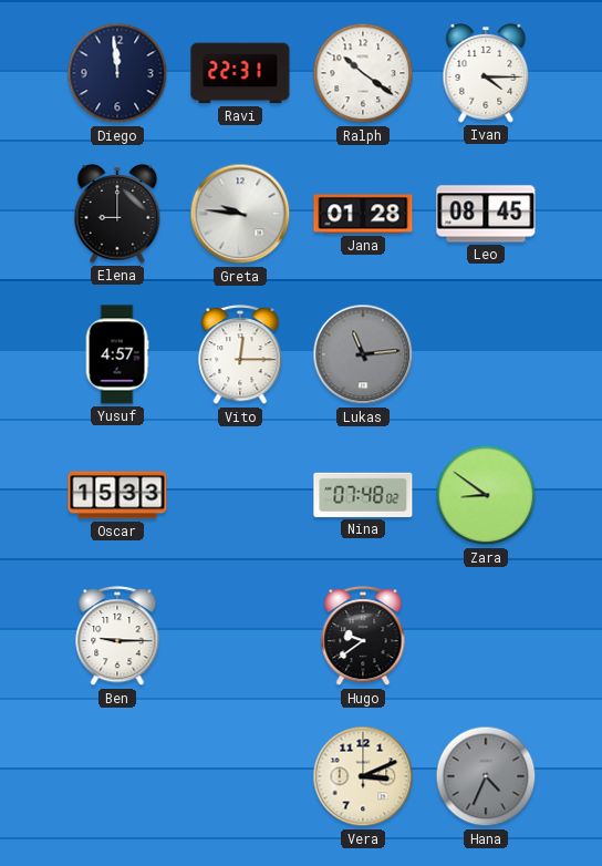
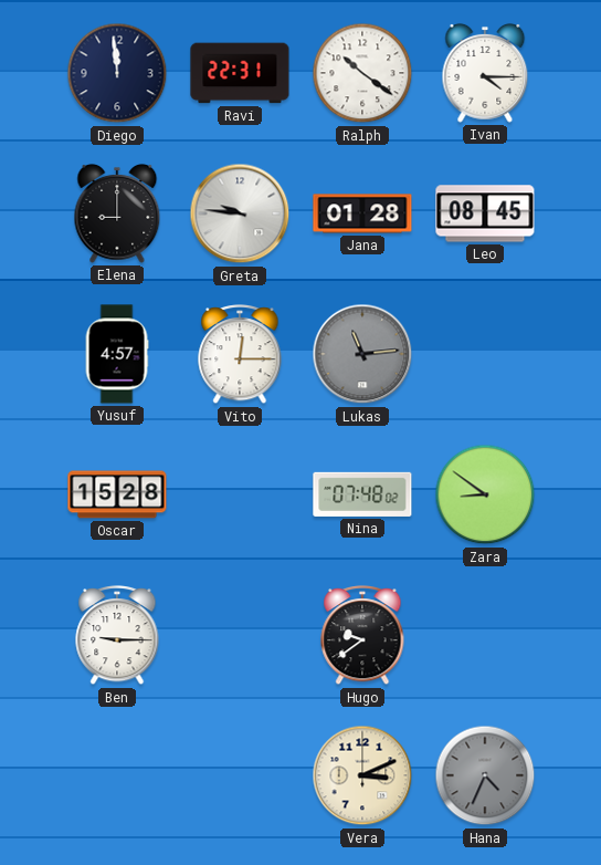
Oscar: 15:33 -> 15:28
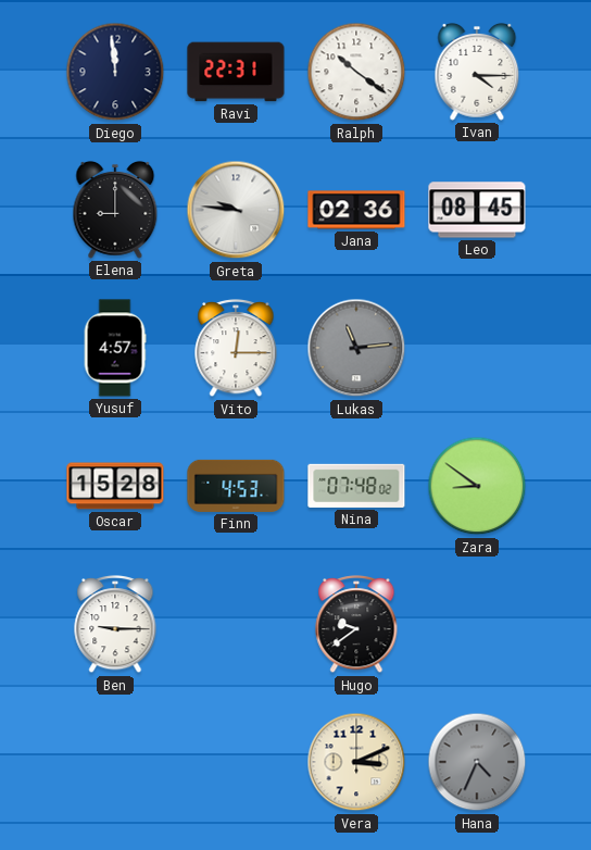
Jana: 01:28 -> 02:36
Finn: none -> 4:53
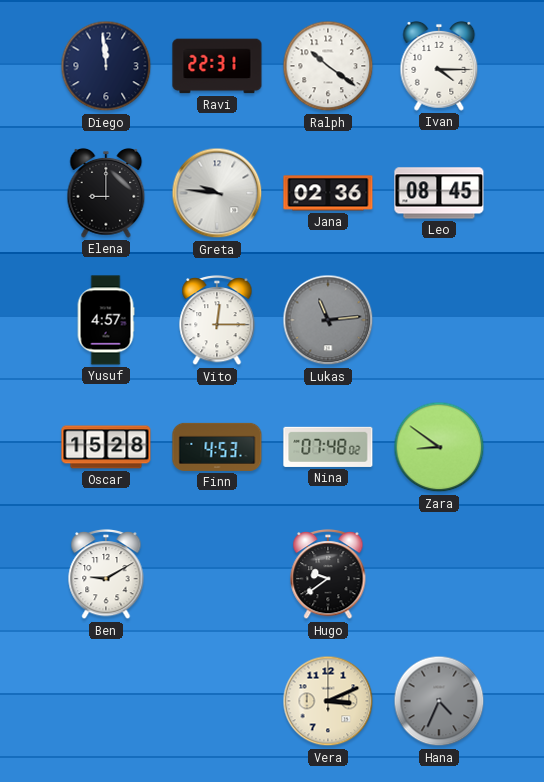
Ben: 9:15 -> 9:10
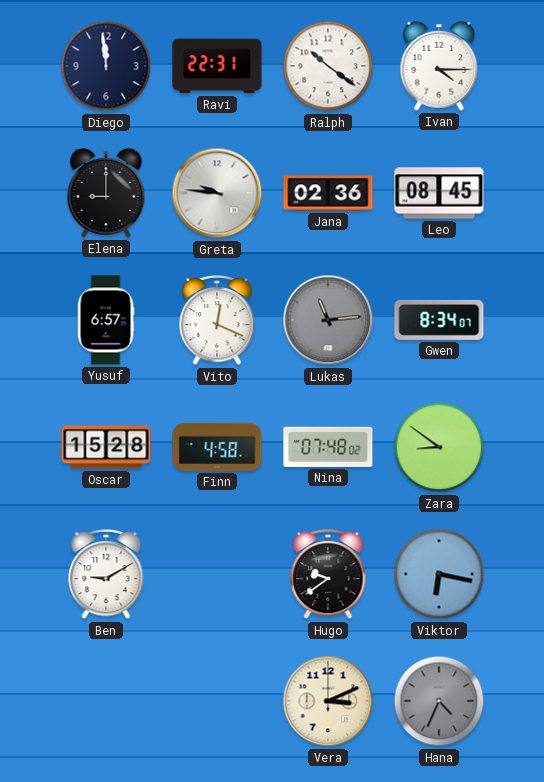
Yusuf: 4:57 -> 6:57
Vito: 12:15 -> 12:19
Gwen: none -> 8:34
Finn: 4:53 -> 4:58
Viktor: none -> 6:17
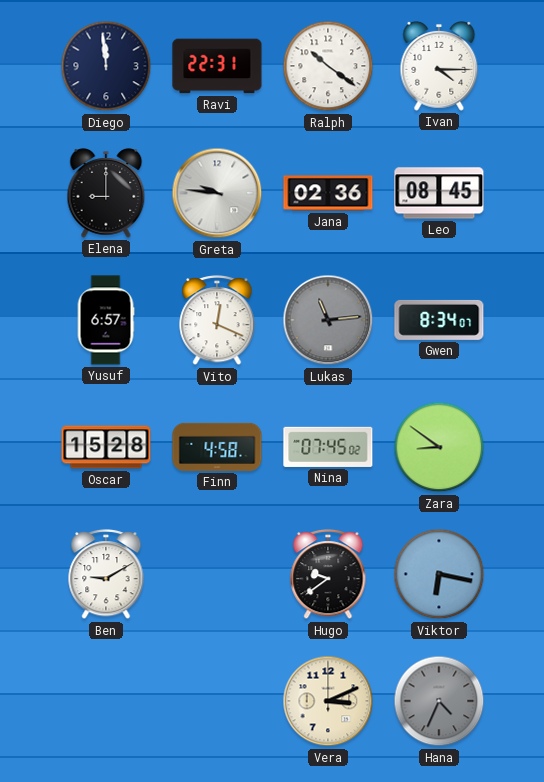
Nina: 07:48 -> 07:45
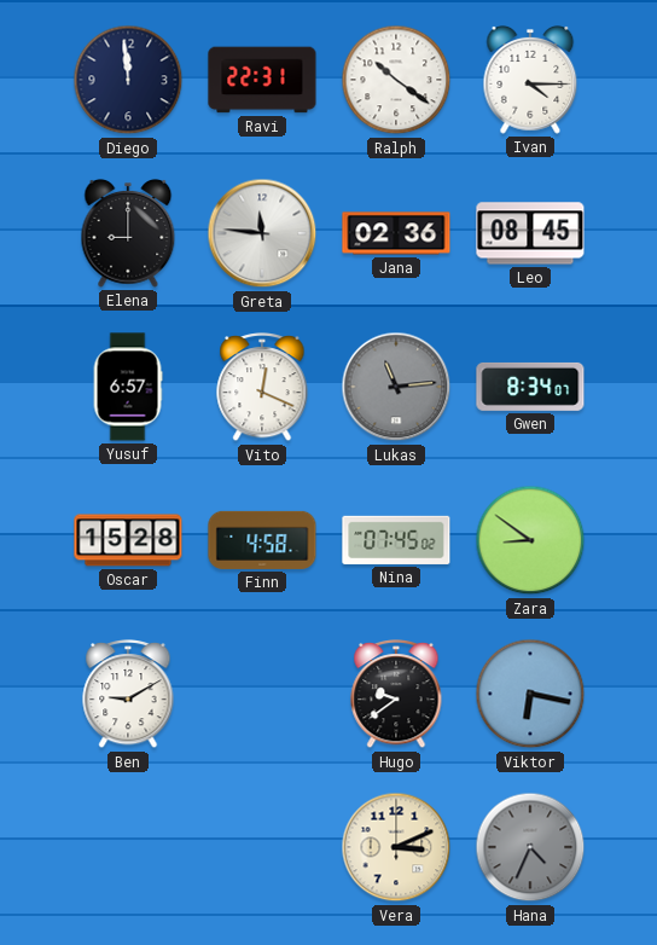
Greta: 9:46 -> 11:46
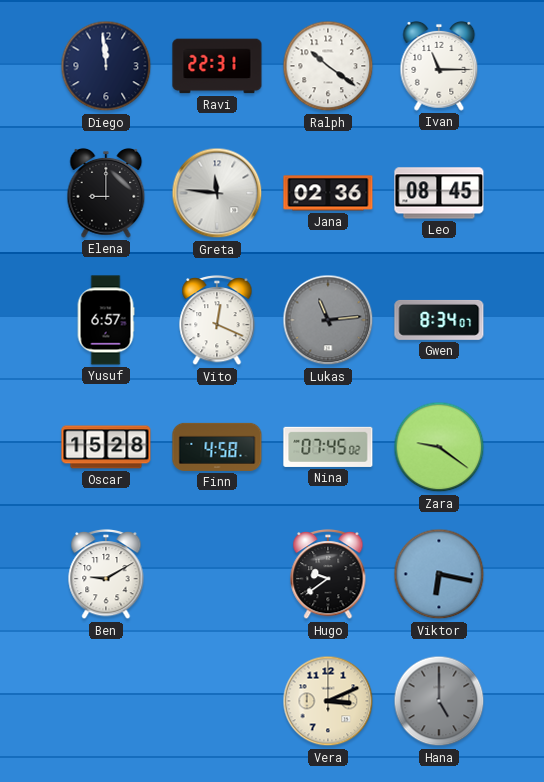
Ivan: 4:15 -> 11:15
Zara: 8:51 -> 9:21
Hana: 4:34 -> 5:00
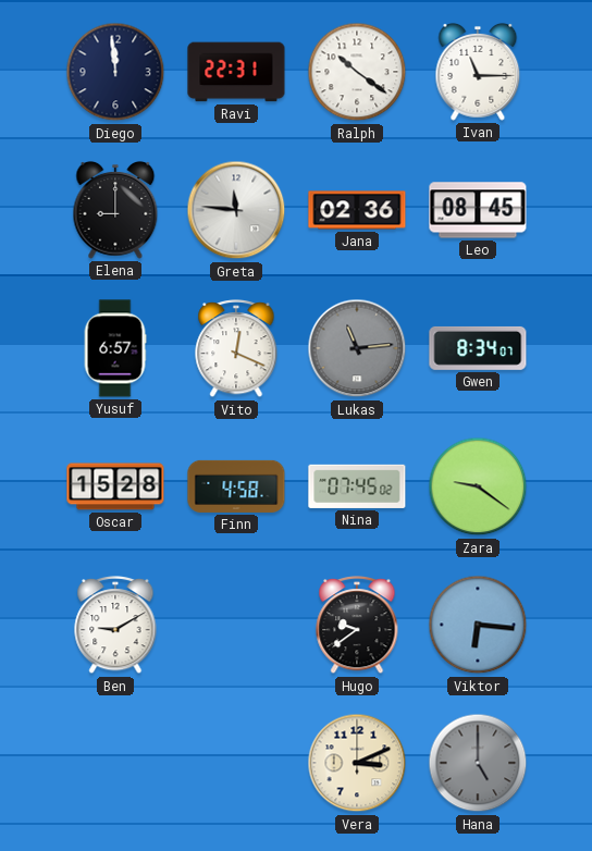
Viktor: 6:17 -> 6:16
